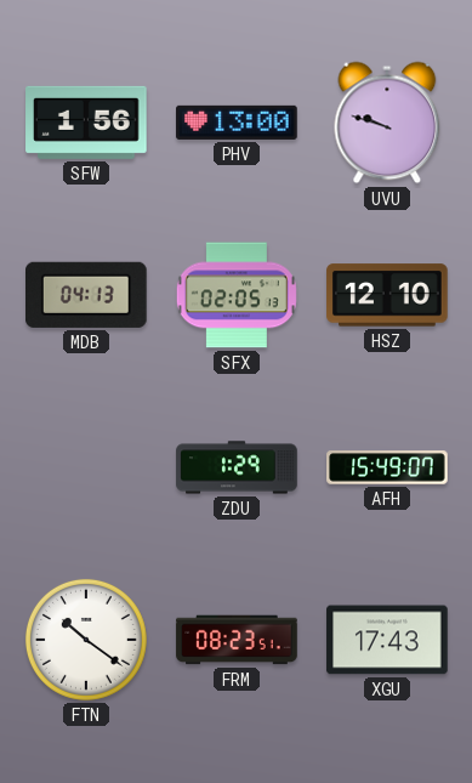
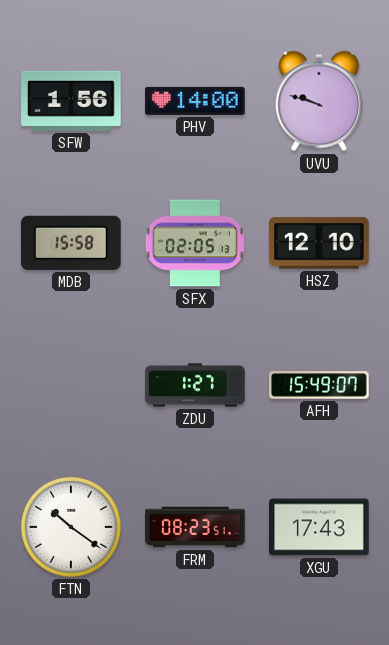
PHV: 13:00 -> 14:00
MDB: 04:13 -> 15:58
ZDU: 1:29 -> 1:27
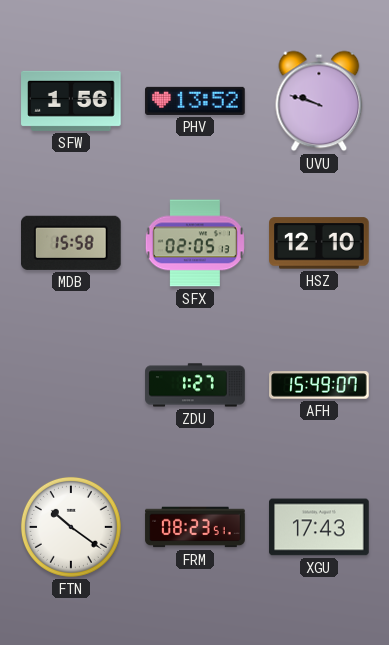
PHV: 14:00 -> 13:52
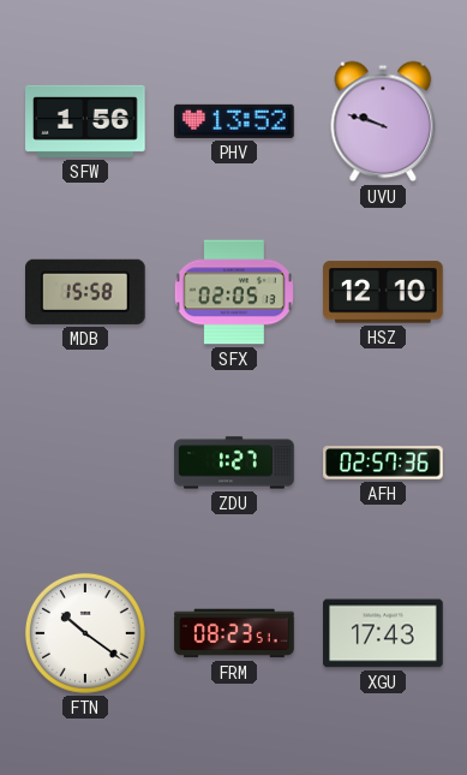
AFH: 15:49 -> 02:57
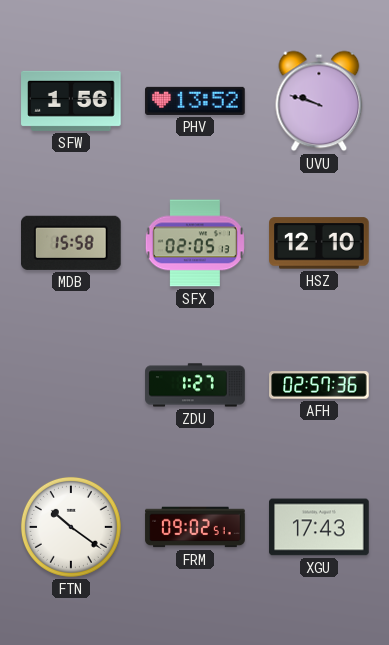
FRM: 08:23 -> 09:02
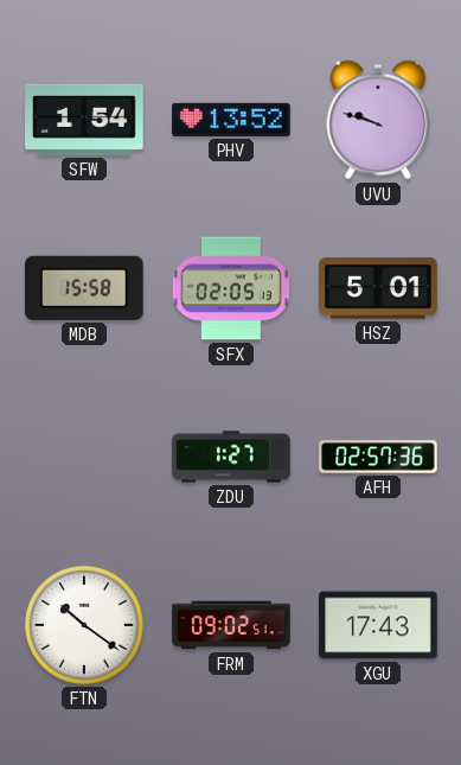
SFW: 1:56 -> 1:54
HSZ: 12:10 -> 5:01
